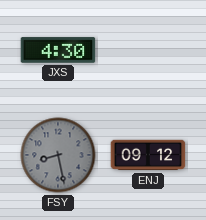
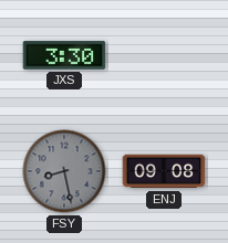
JXS: 4:30 -> 3:30
ENJ: 09:12 -> 09:08
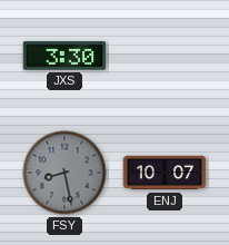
ENJ: 09:08 -> 10:07
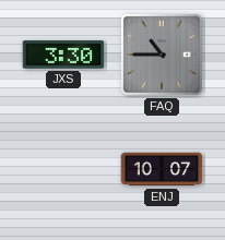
FAQ: none -> 10:45
FSY: 8:28 -> none
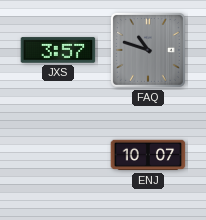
JXS: 3:30 -> 3:57
FAQ: 10:45 -> 10:48
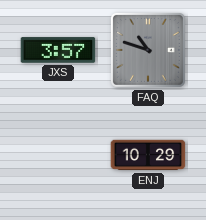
ENJ: 10:07 -> 10:29
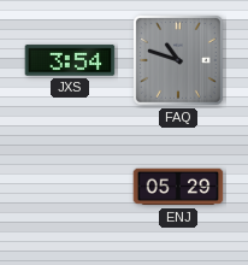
JXS: 3:57 -> 3:54
ENJ: 10:29 -> 05:29
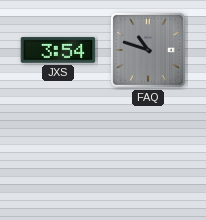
ENJ: 05:29 -> none
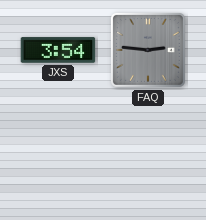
FAQ: 10:48 -> 2:46
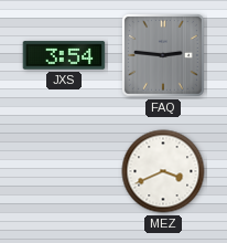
MEZ: none -> 3:41
